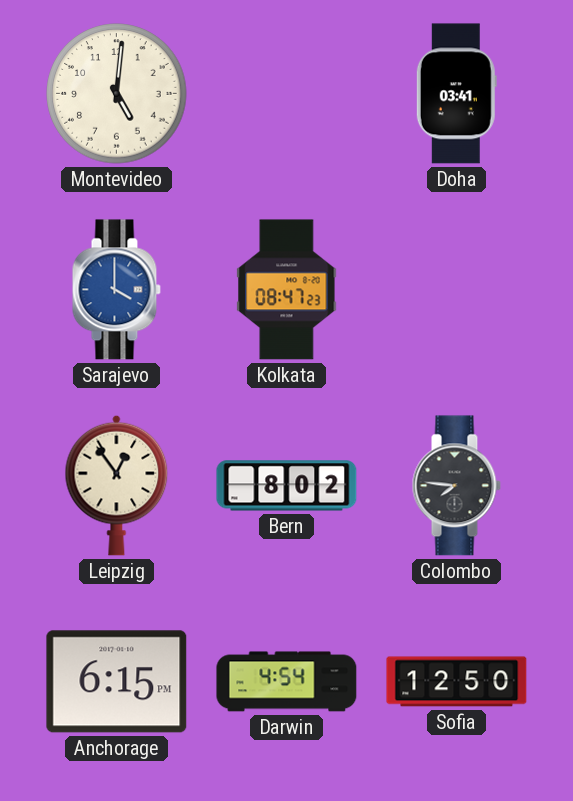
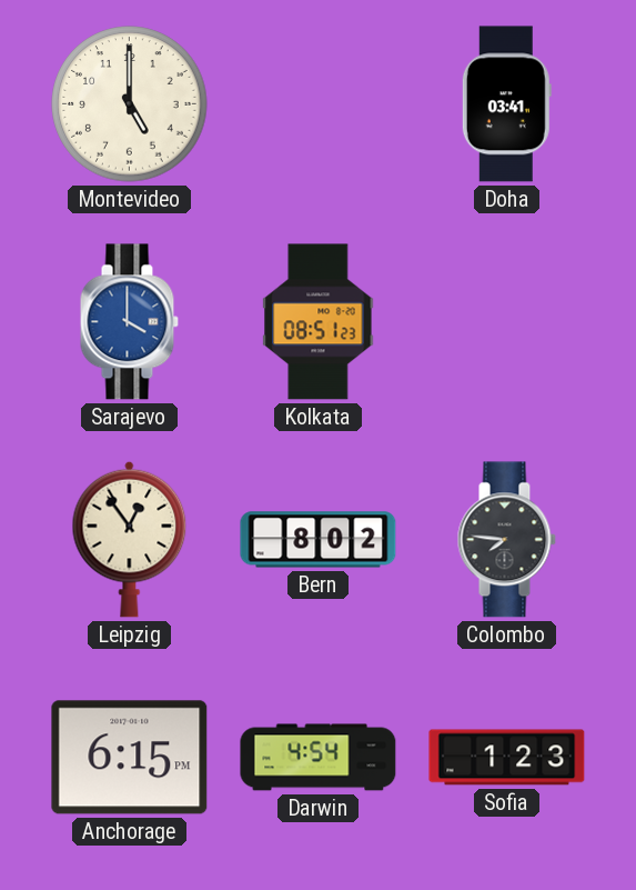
Montevideo: 5:01 -> 5:00
Kolkata: 08:47 -> 08:51
Sofia: 12:50 -> 1:23
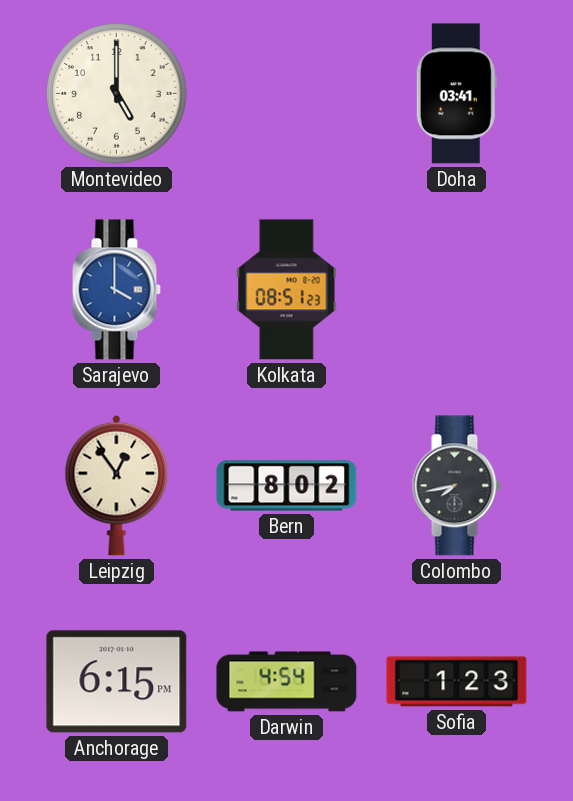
Colombo: 7:46 -> 7:43
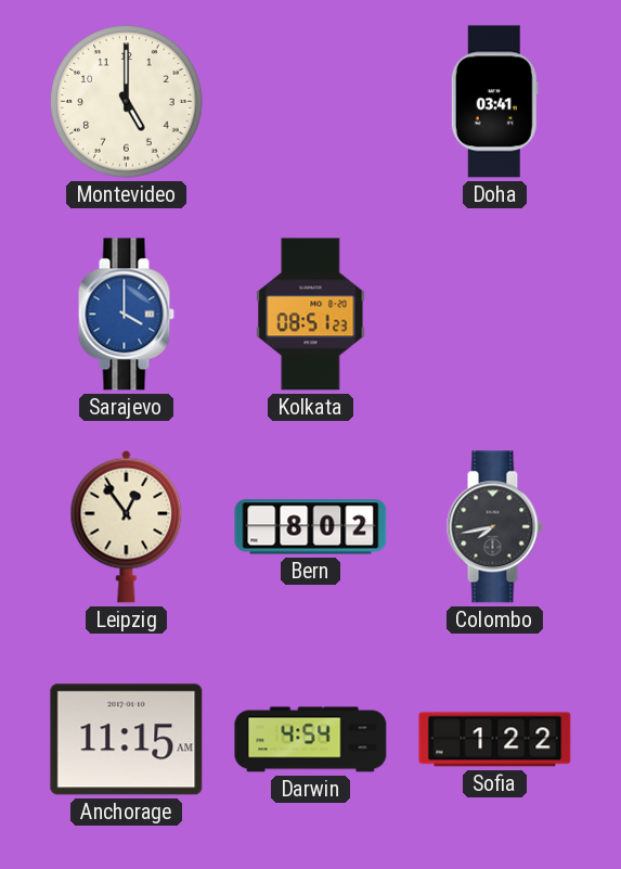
Anchorage: 6:15 -> 11:15
Sofia: 1:23 -> 1:22
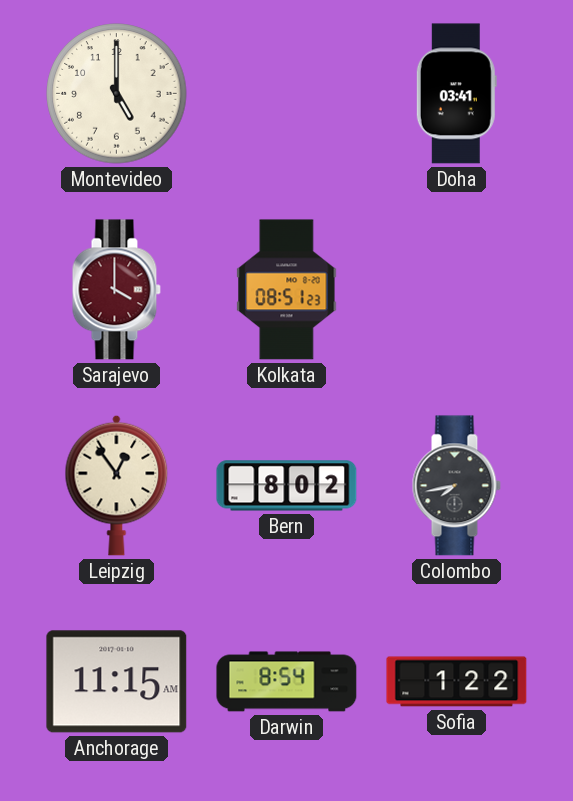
Sarajevo dial: blue -> burgundy
Darwin: 4:54 -> 8:54
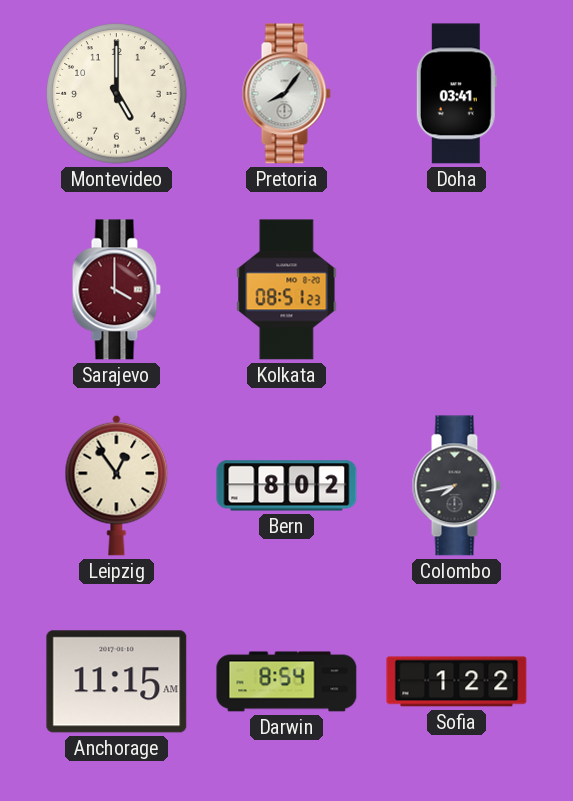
Pretoria: none -> 8:06
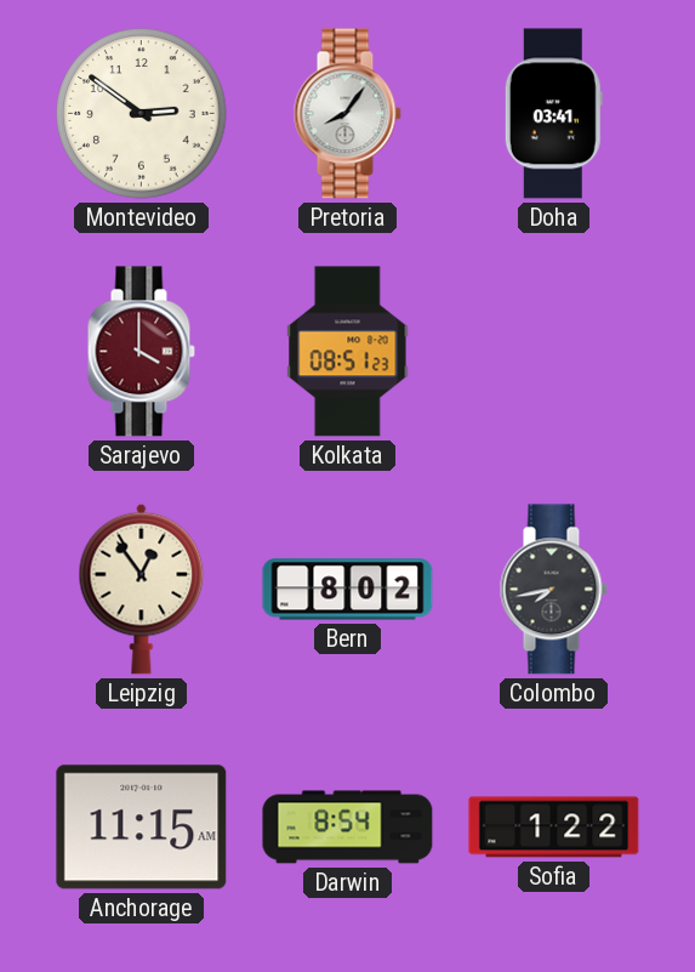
Montevideo: 5:00 -> 2:51
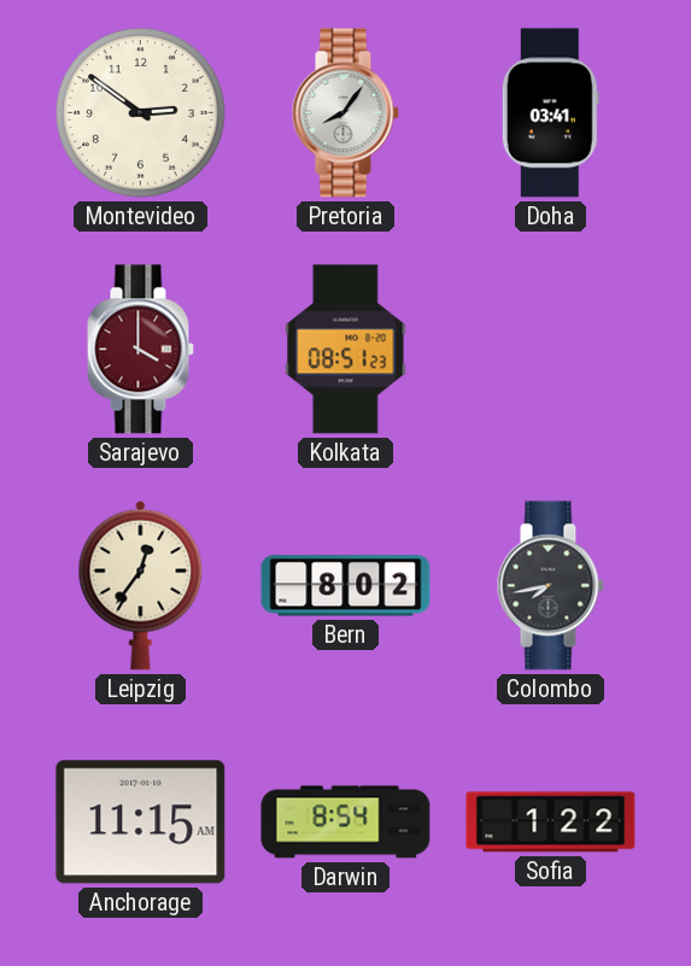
Leipzig: 12:54 -> 12:36
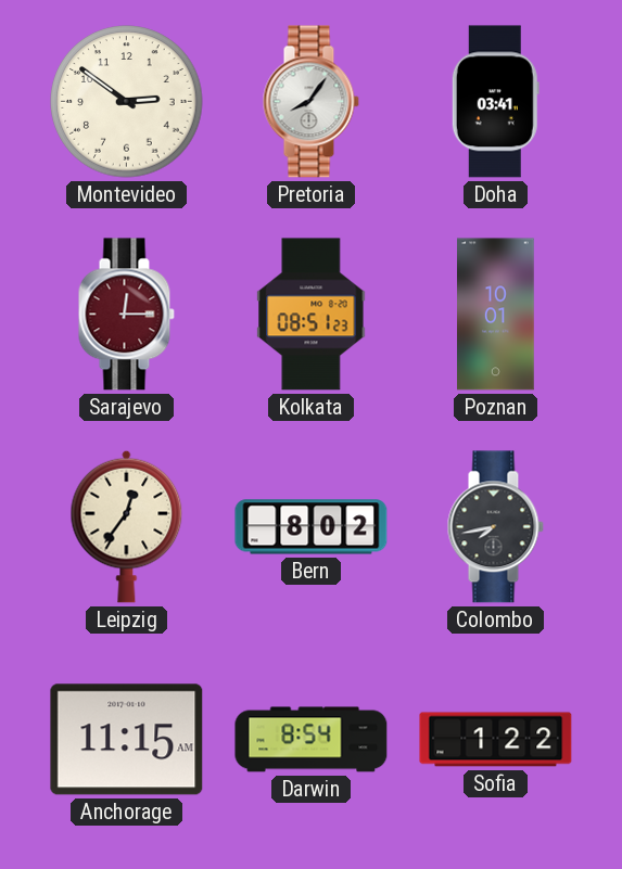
Sarajevo: 4:00 -> 12:15
Poznan: none -> 10:01
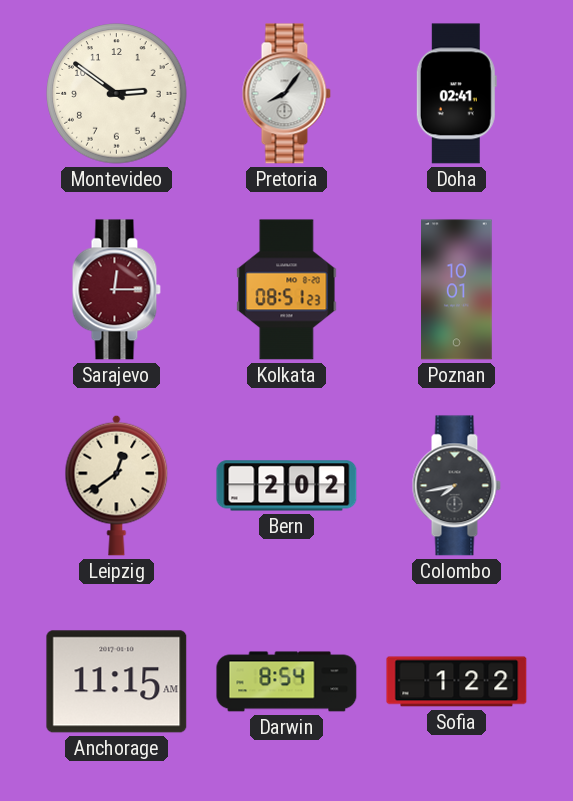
Doha: 03:41 -> 02:41
Leipzig: 12:36 -> 12:39
Bern: 8:02 -> 2:02
